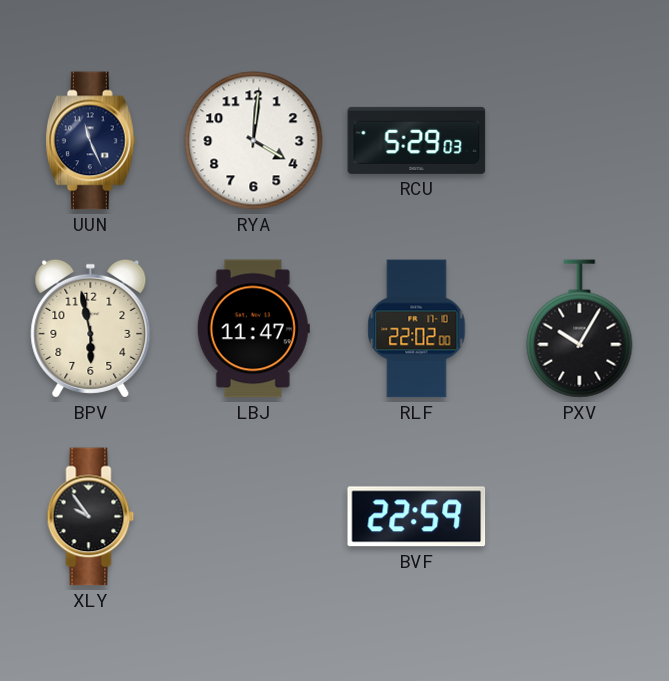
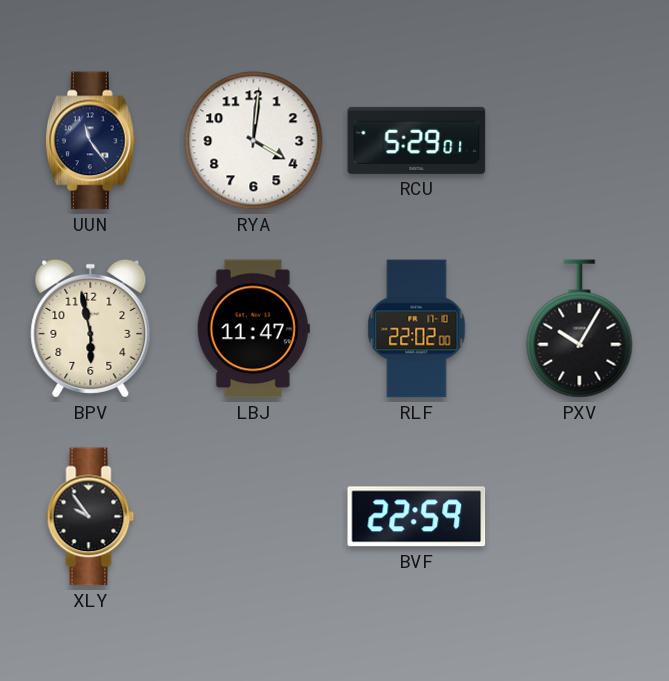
UUN: 11:26 -> 11:24
RCU: 5:29:03 -> 5:29:01
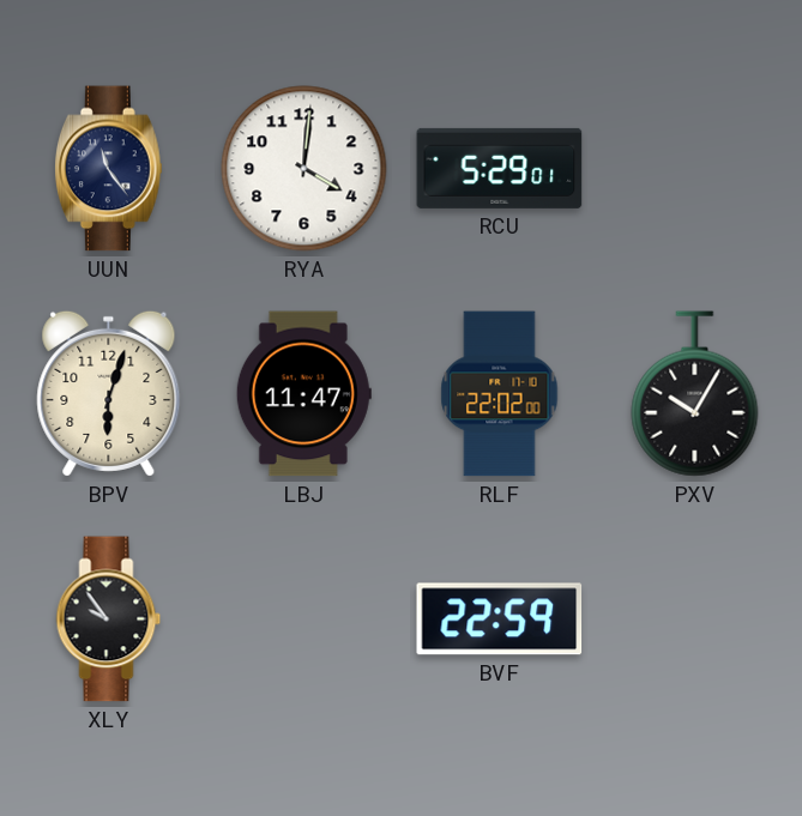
BPV: 5:58 -> 6:03
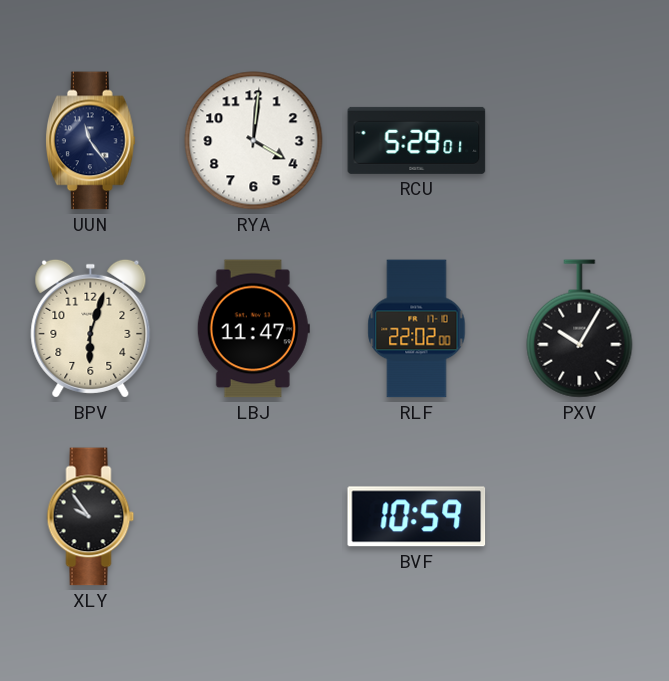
BVF: 22:59 -> 10:59
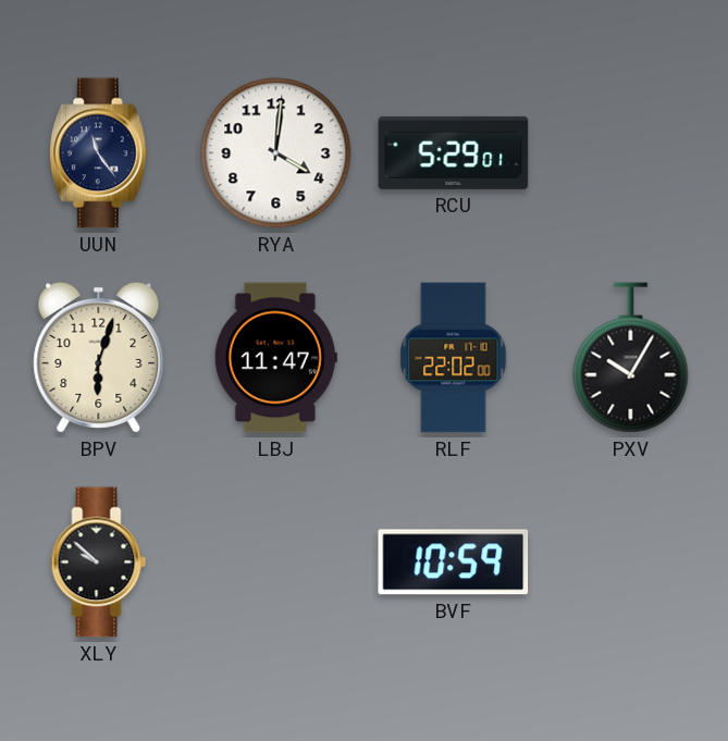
XLY: 9:54 -> 9:52
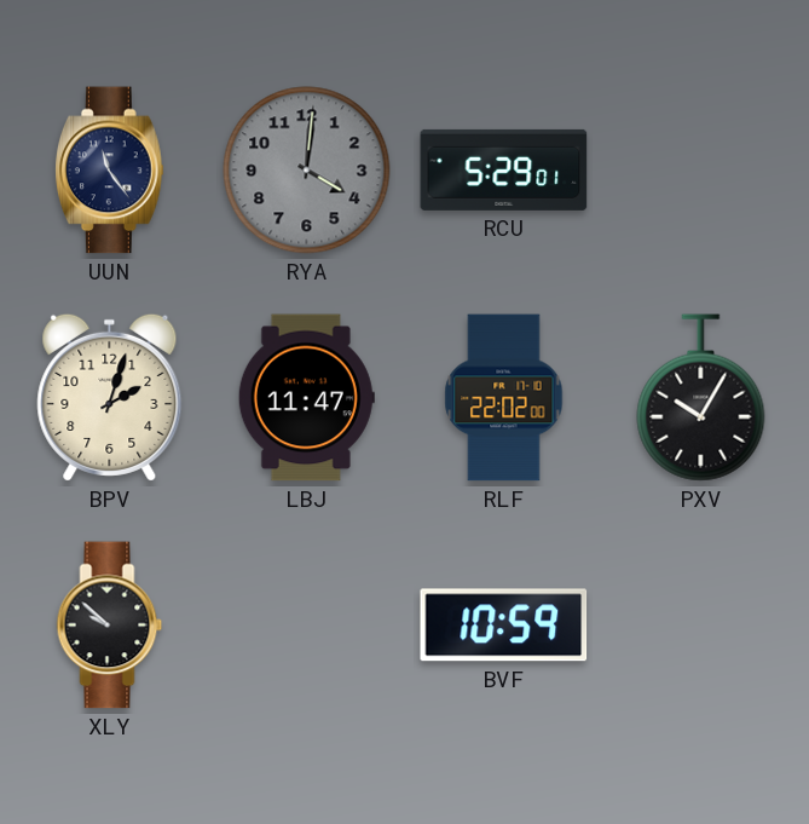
RYA dial: white -> grey
BPV: 6:03 -> 2:03
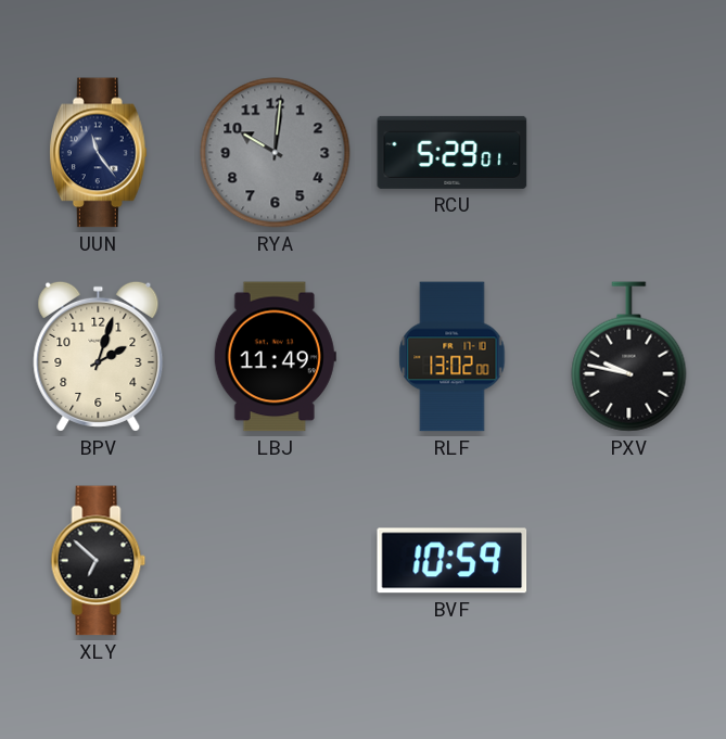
RYA: 4:01 -> 10:01
LBJ: 11:47 -> 11:49
RLF: 22:02 -> 13:02
PXV: 10:05 -> 9:47
XLY: 9:52 -> 6:52
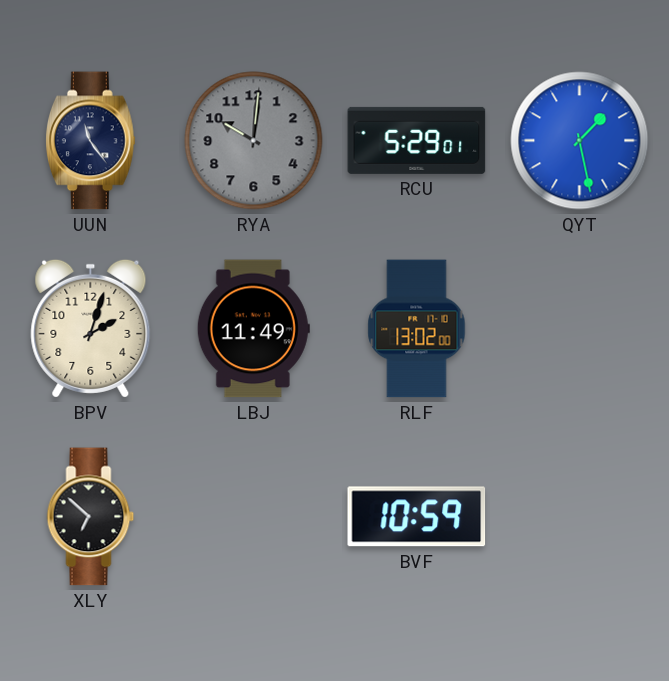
QYT: none -> 1:28
PXV: 9:47 -> none
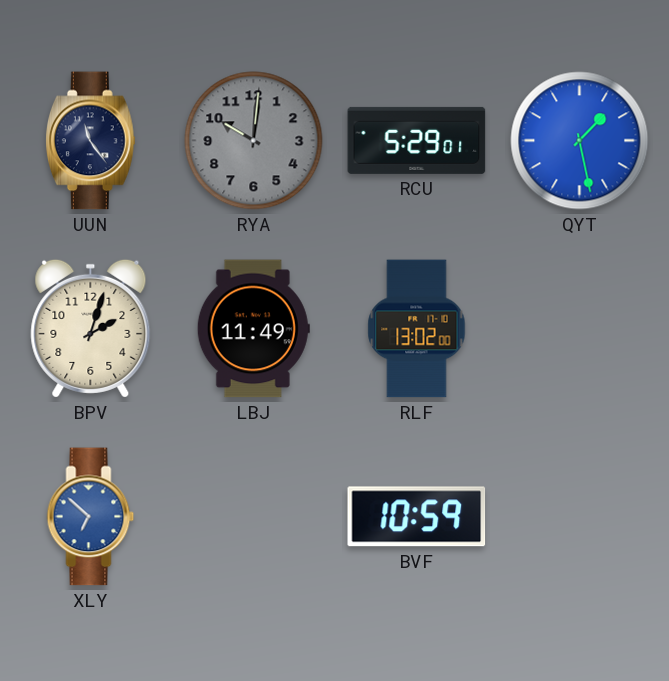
XLY dial: black -> blue
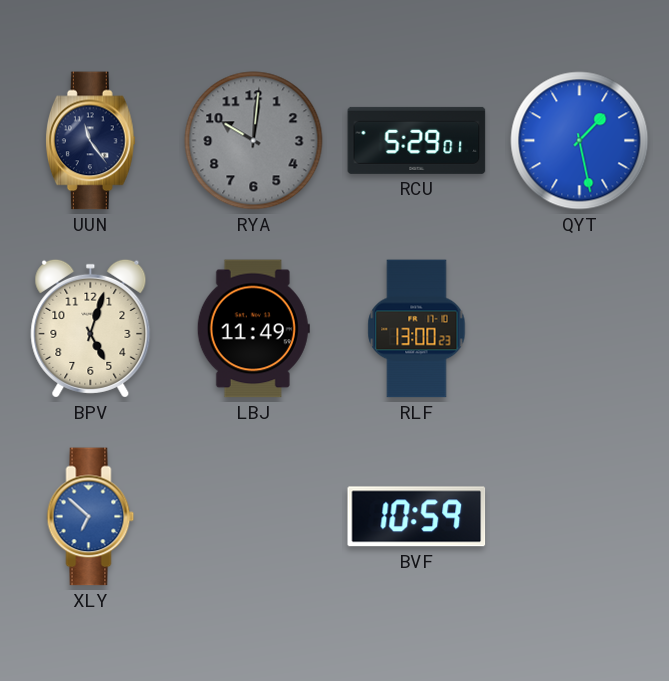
BPV: 2:03 -> 5:03
RLF: 13:02 -> 13:00
